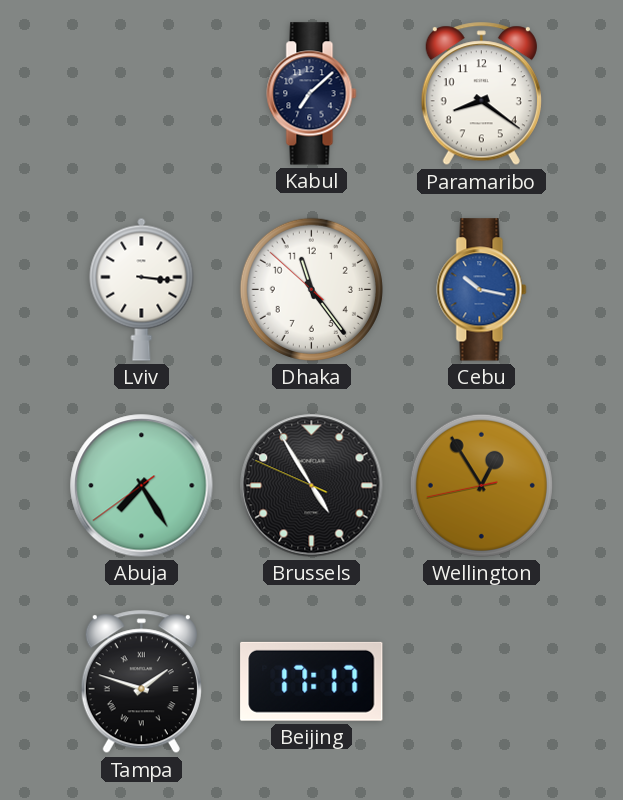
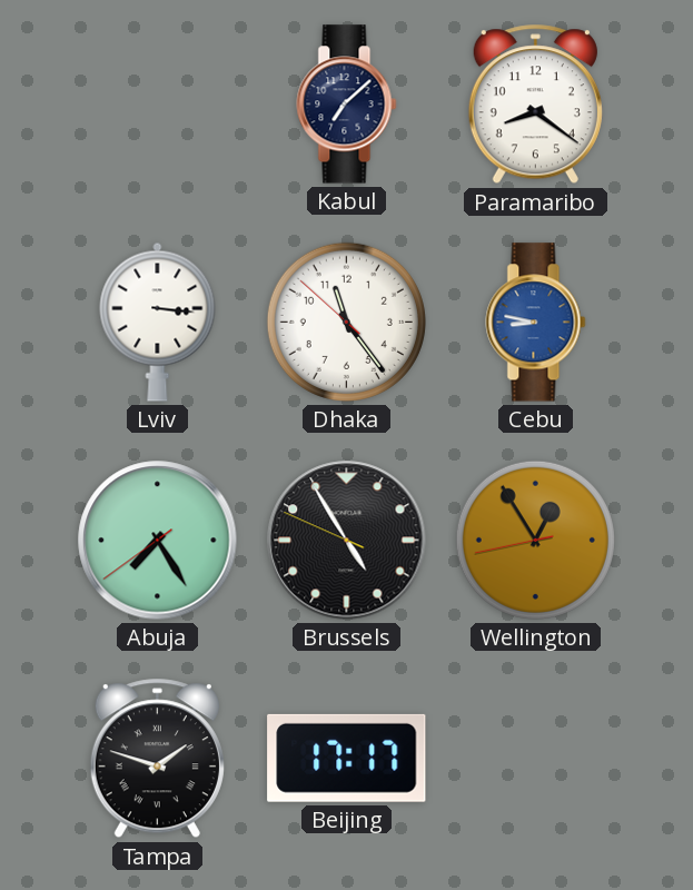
Cebu: 10:17 -> 8:47
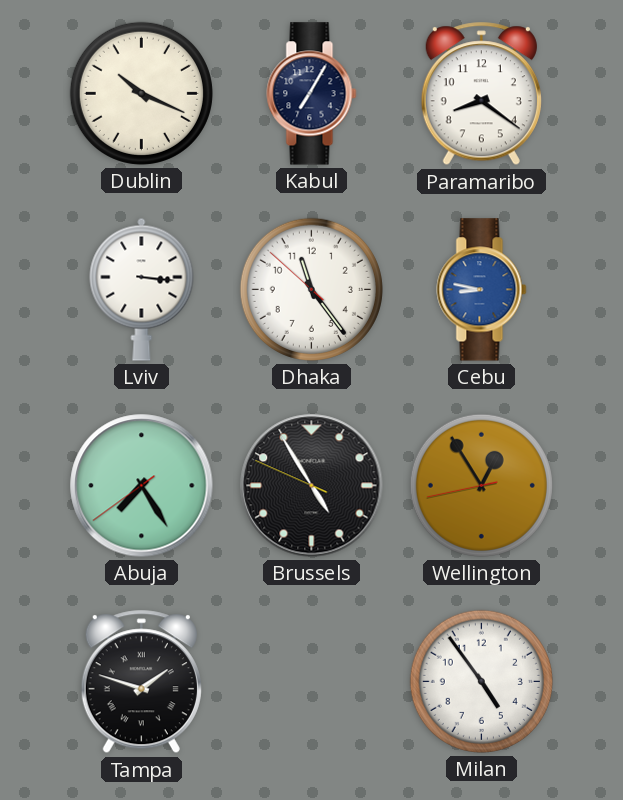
Dublin: none -> 10:19
Kabul: 7:08 -> 7:05
Beijing: 17:17 -> none
Milan: none -> 4:54
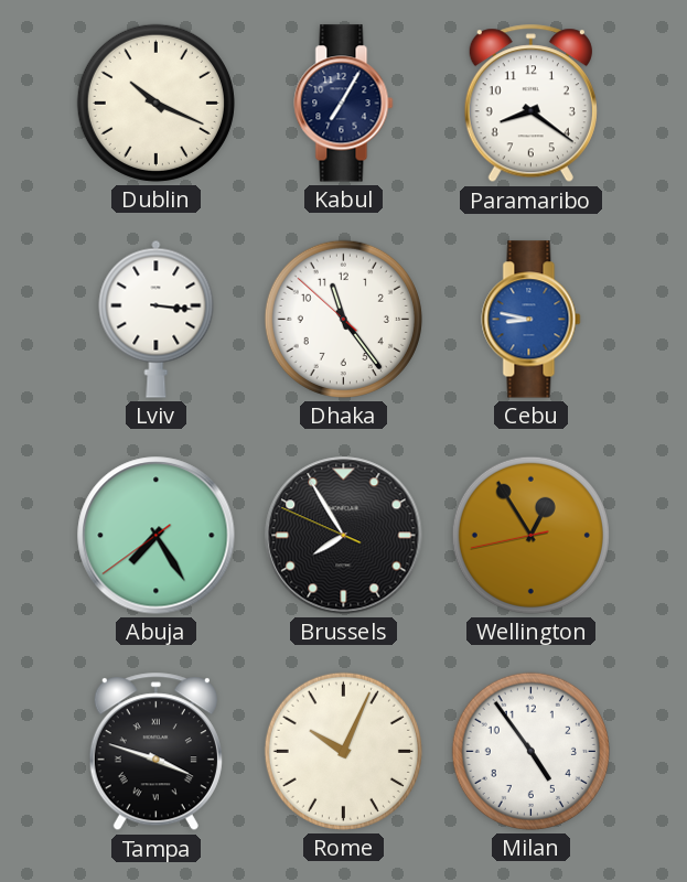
Brussels: 4:54 -> 7:54
Tampa: 1:48 -> 3:48
Rome: none -> 10:04
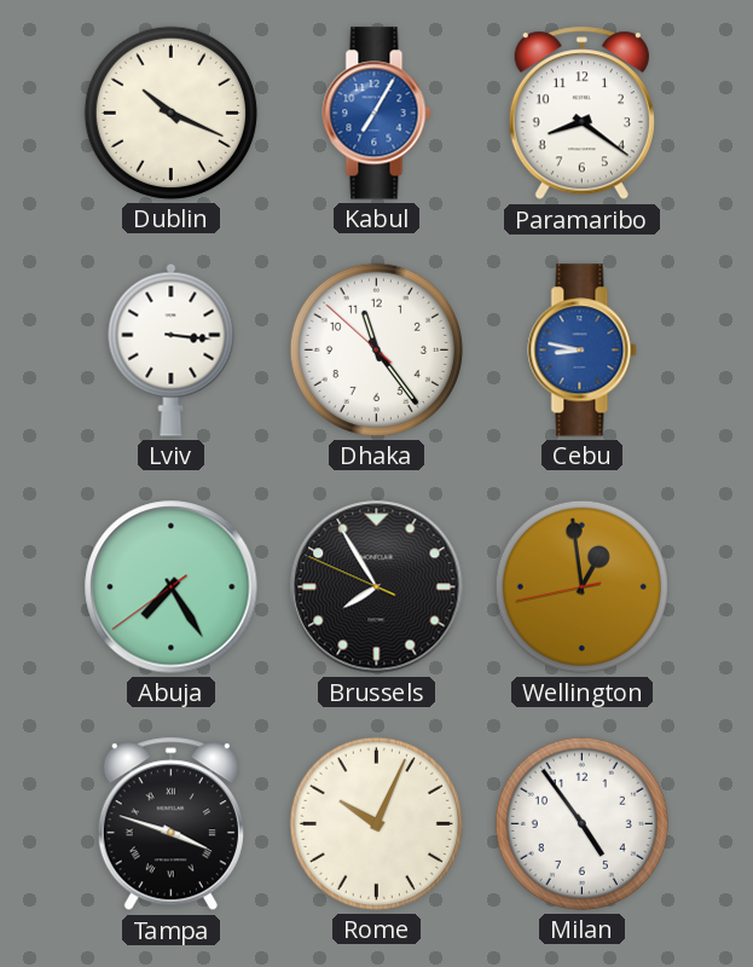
Kabul dial: navy -> blue
Wellington: 12:54 -> 12:58
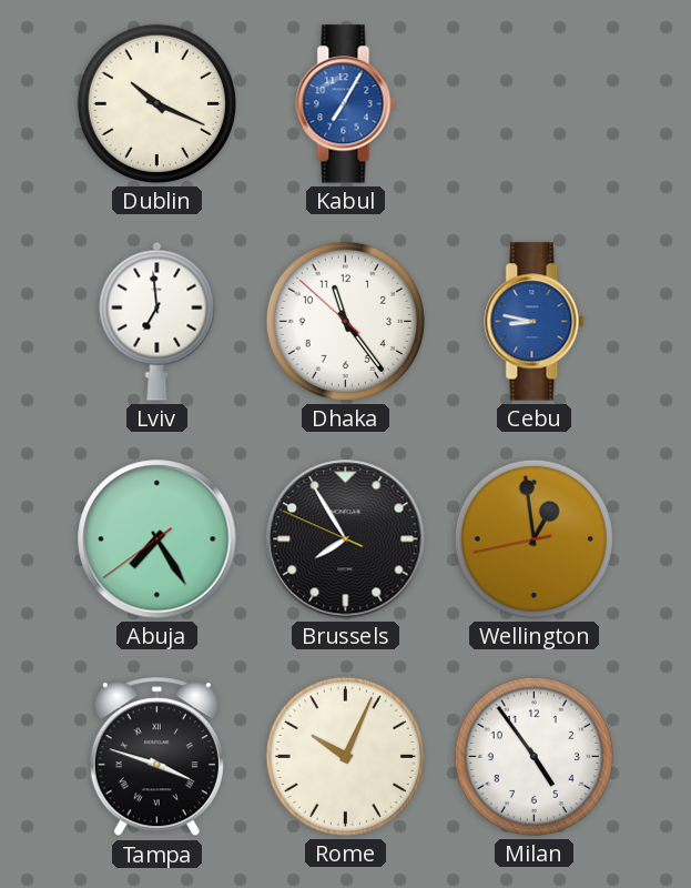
Paramaribo: 8:21 -> none
Lviv: 3:16 -> 6:59
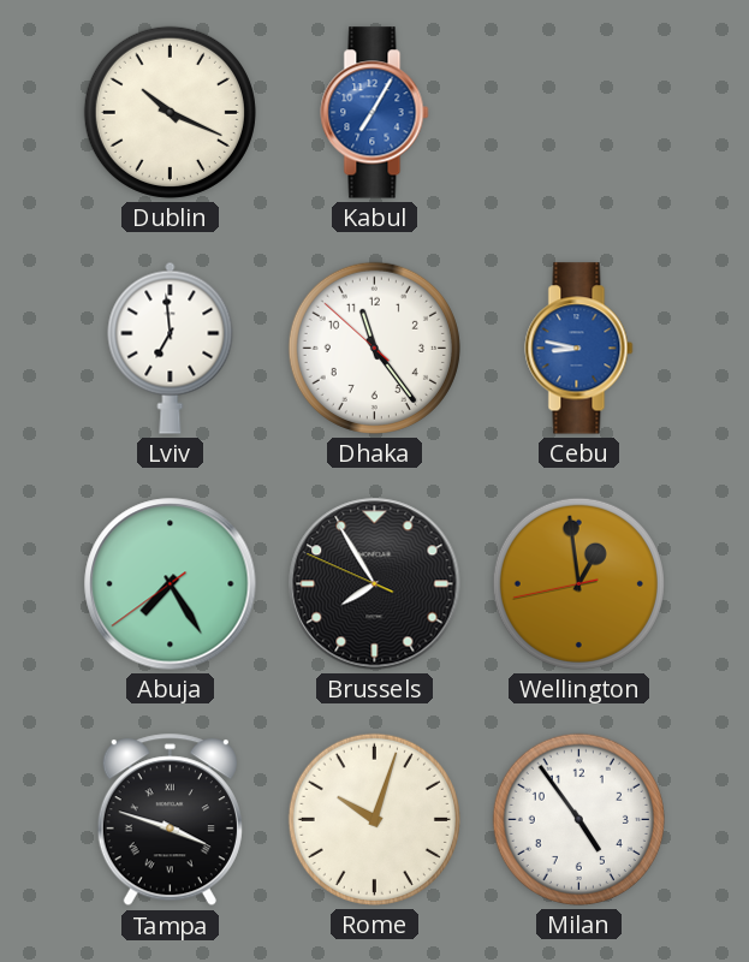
Rome: 10:04 -> 10:03
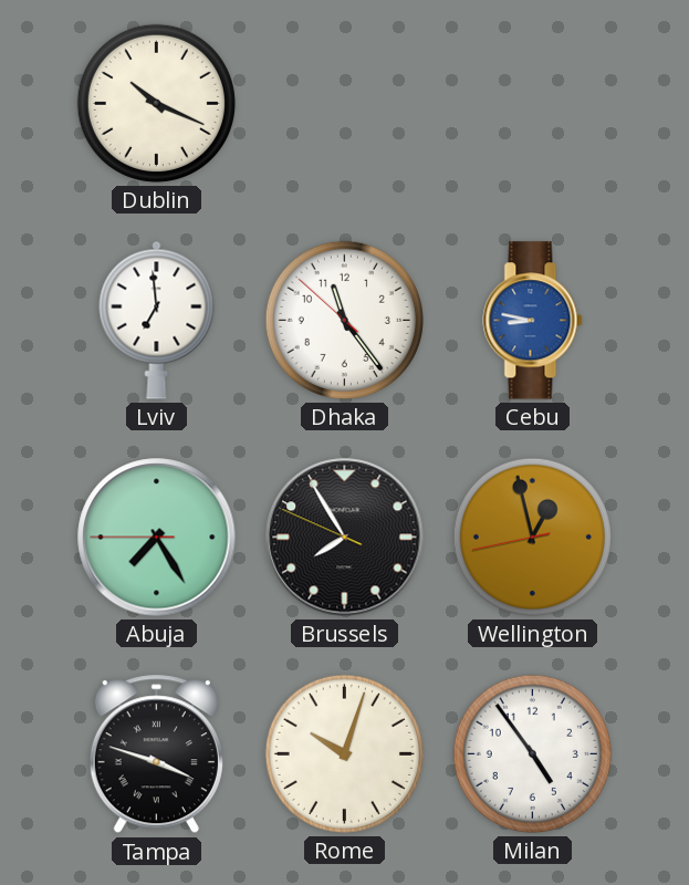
Kabul: 7:05 -> none
Abuja: 7:24:39 -> 7:24:45
Wellington: 12:58 -> 12:57
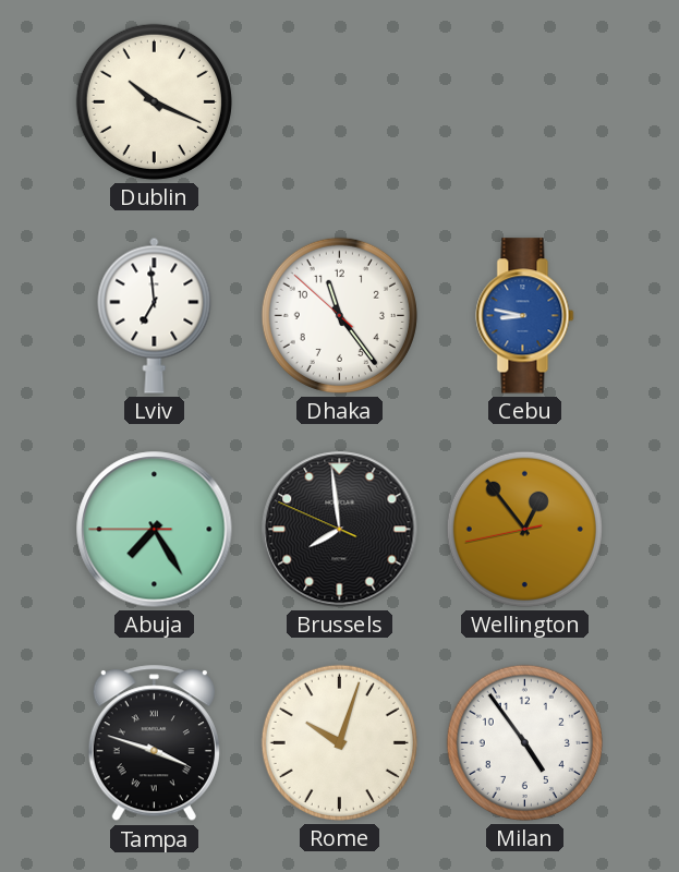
Brussels: 7:54 -> 7:58
Wellington: 12:57 -> 12:53
